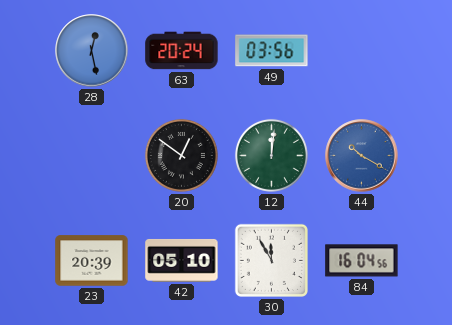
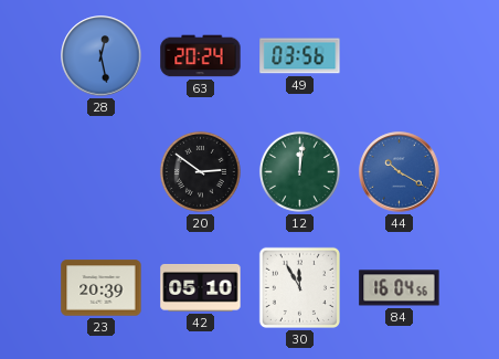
20: 12:51 -> 2:51
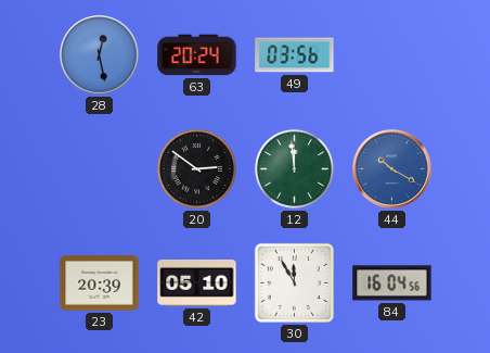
12: 12:01 -> 11:59
